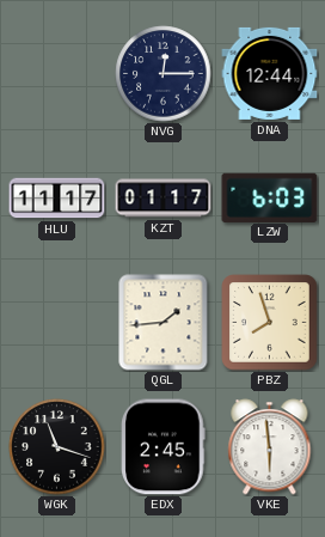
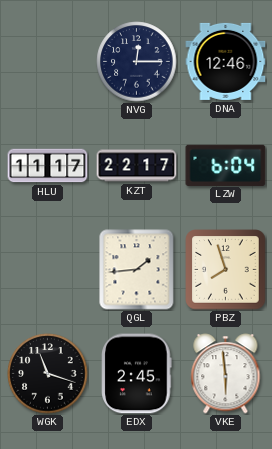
DNA: 12:44 -> 12:46
KZT: 01:17 -> 22:17
LZW: 6:03 -> 6:04
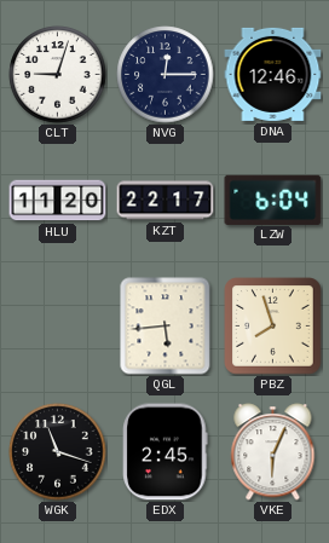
CLT: none -> 9:03
HLU: 11:17 -> 11:20
QGL: 1:44 -> 5:44
VKE: 5:59 -> 6:04
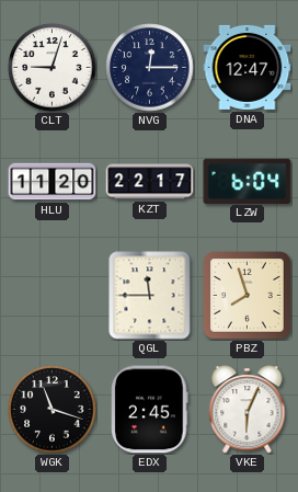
DNA: 12:46 -> 12:47
QGL: 5:44 -> 11:45
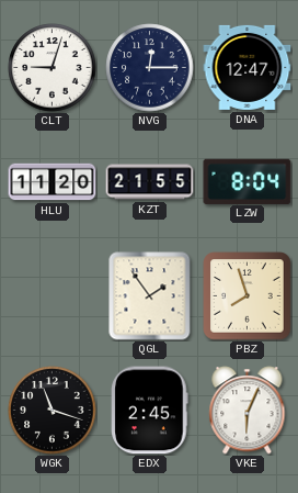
KZT: 22:17 -> 21:55
LZW: 6:04 -> 8:04
QGL: 11:45 -> 1:54
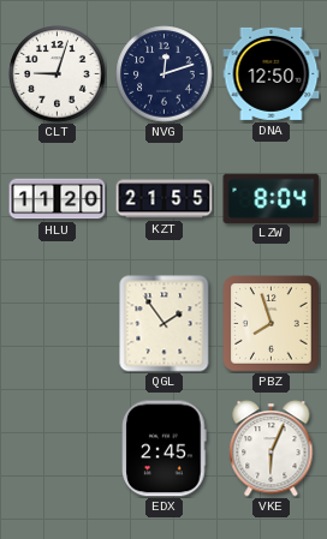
NVG: 12:15 -> 12:12
DNA: 12:47 -> 12:50
WGK: 11:18 -> none
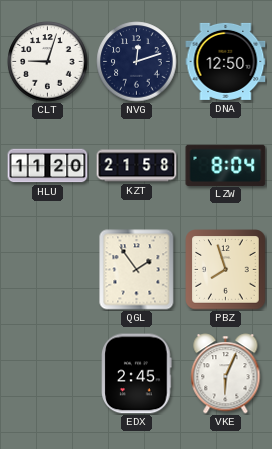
KZT: 21:55 -> 21:58
